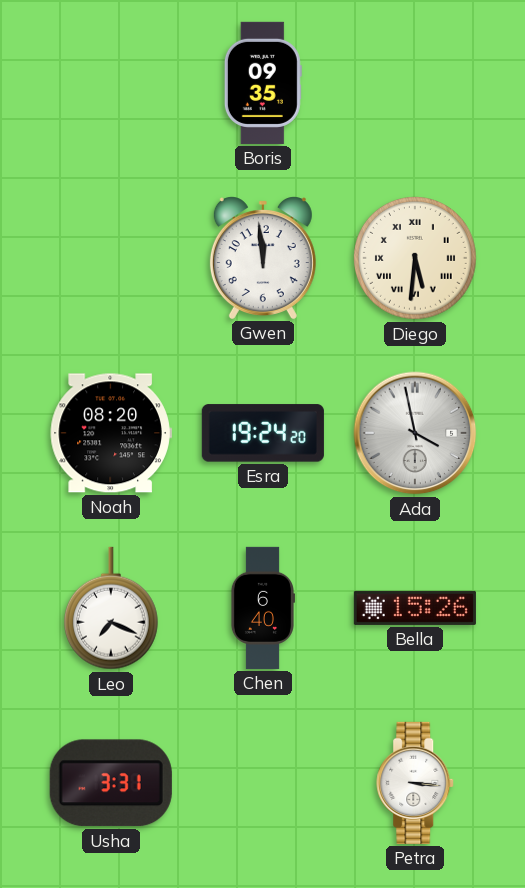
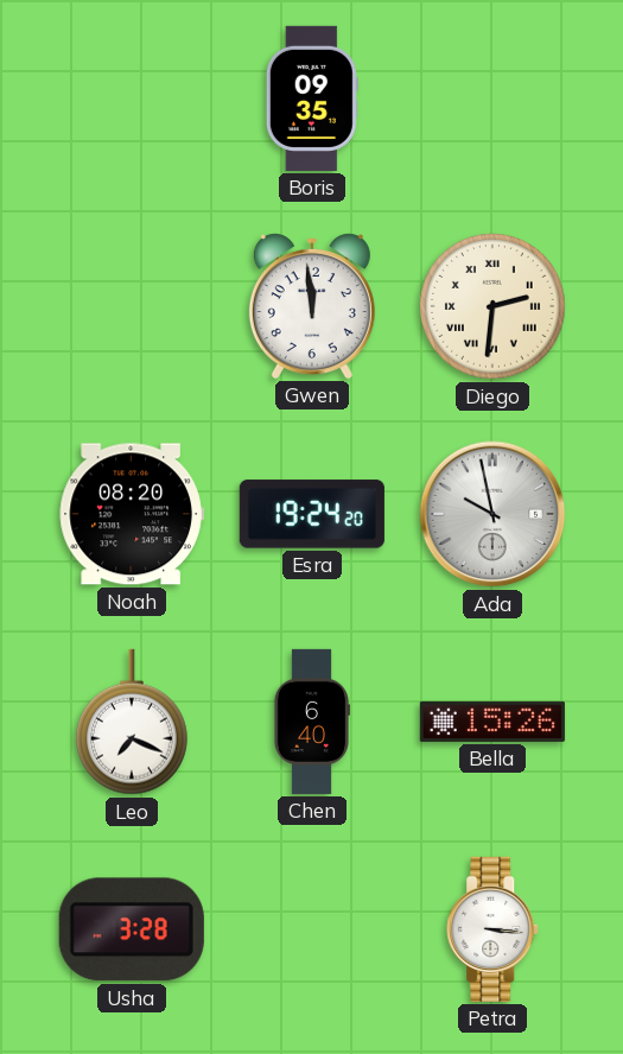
Diego: 5:31 -> 2:31
Ada: 3:58 -> 9:58
Usha: 3:31 -> 3:28
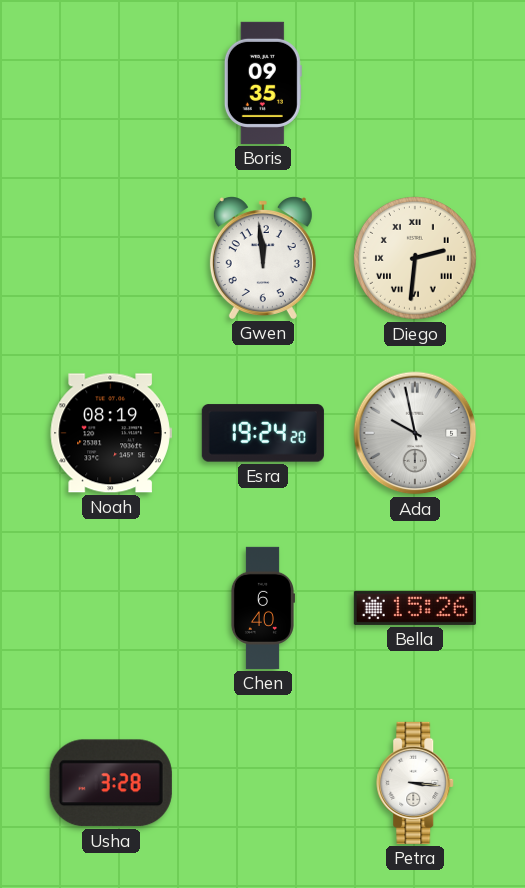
Noah: 08:20 -> 08:19
Leo: 7:19 -> none
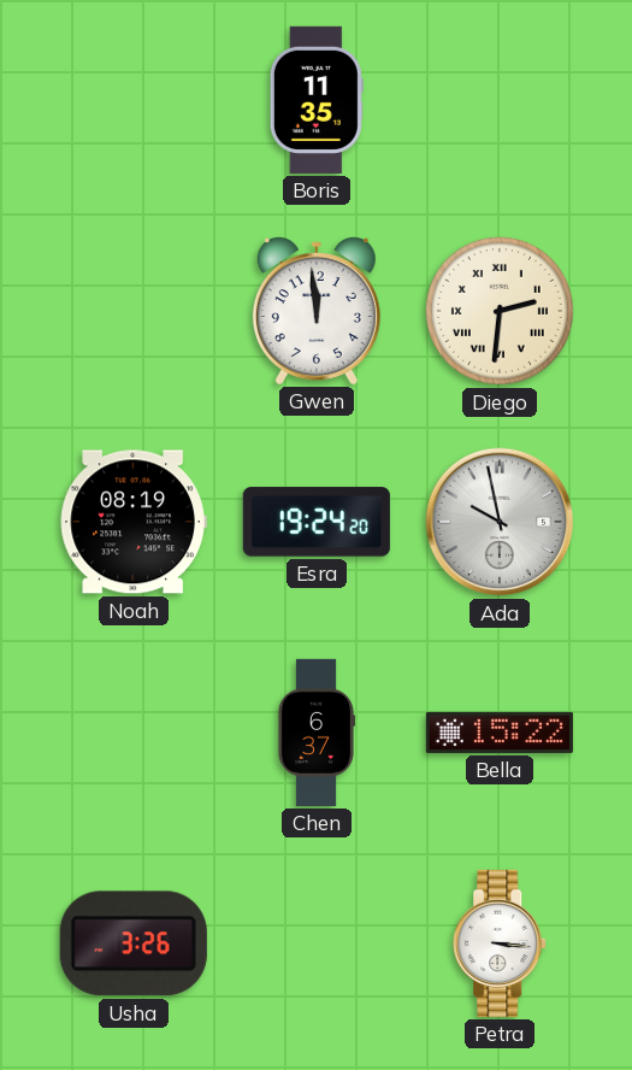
Boris: 09:35 -> 11:35
Chen: 6:40 -> 6:37
Bella: 15:26 -> 15:22
Usha: 3:28 -> 3:26
